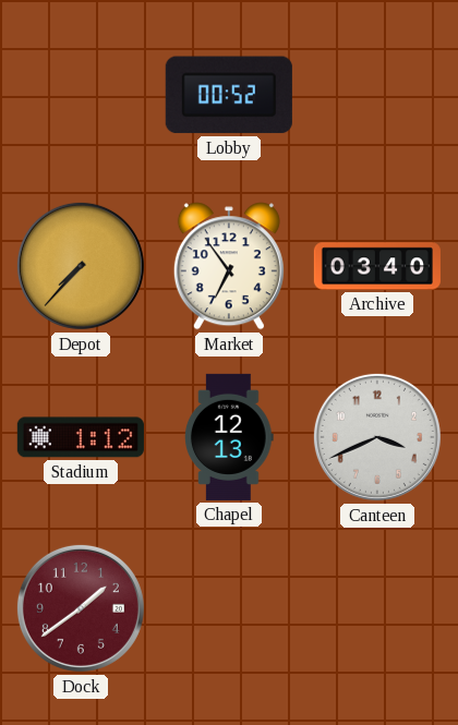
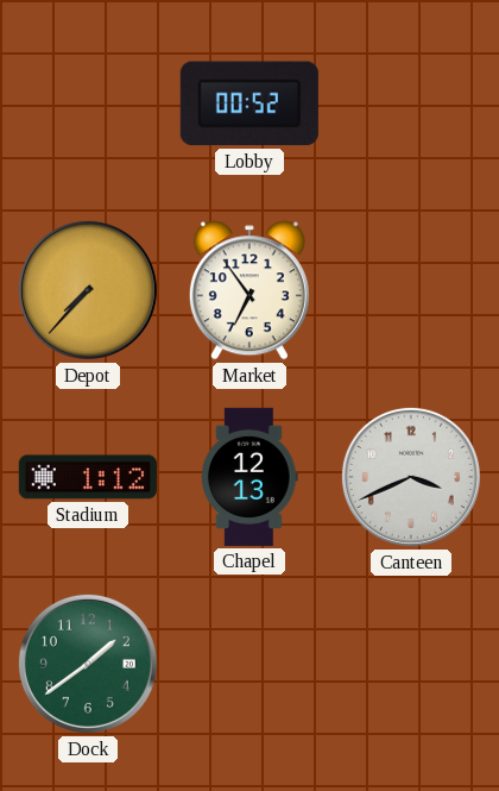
Archive: 03:40 -> none
Dock dial: burgundy -> green
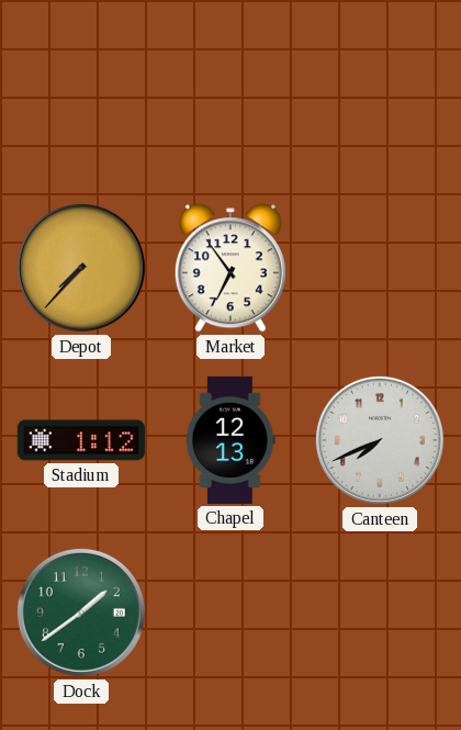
Lobby: 00:52 -> none
Canteen: 3:41 -> 7:41
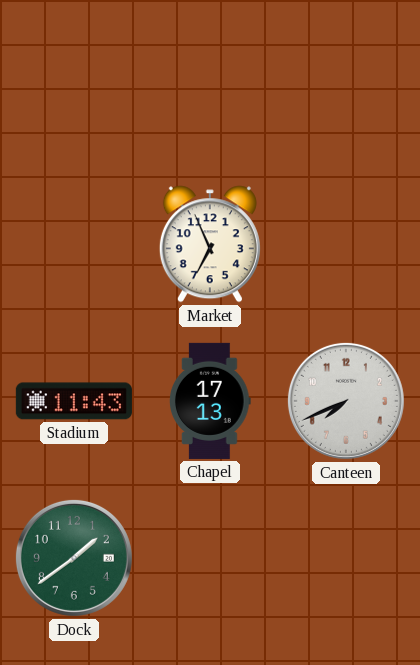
Depot: 7:37 -> none
Market: 6:54 -> 6:56
Stadium: 1:12 -> 11:43
Chapel: 12:13 -> 17:13
